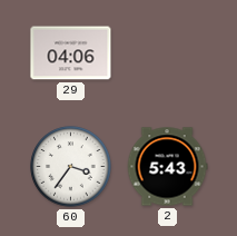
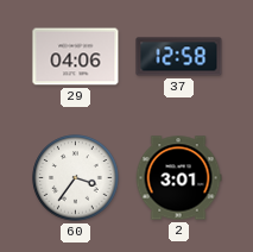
37: none -> 12:58
2: 5:43 -> 3:01
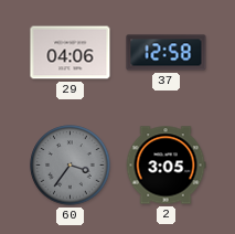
60 dial: white -> grey
2: 3:01 -> 3:05
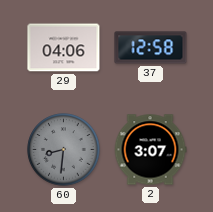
60: 3:36 -> 8:31
2: 3:05 -> 3:07
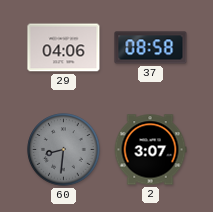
37: 12:58 -> 08:58
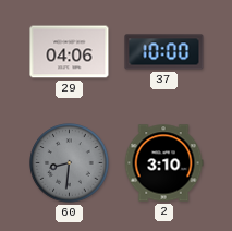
37: 08:58 -> 10:00
2: 3:07 -> 3:10
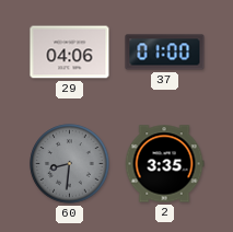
37: 10:00 -> 01:00
2: 3:10 -> 3:35
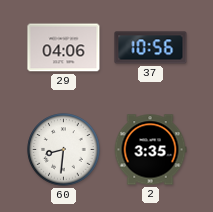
37: 01:00 -> 10:56
60 dial: grey -> white
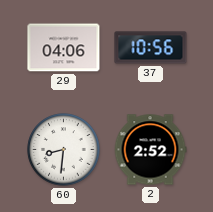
2: 3:35 -> 2:52
